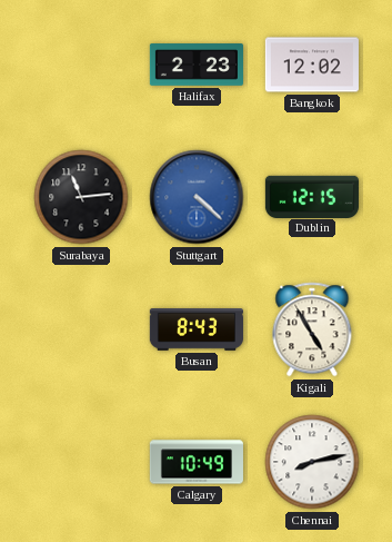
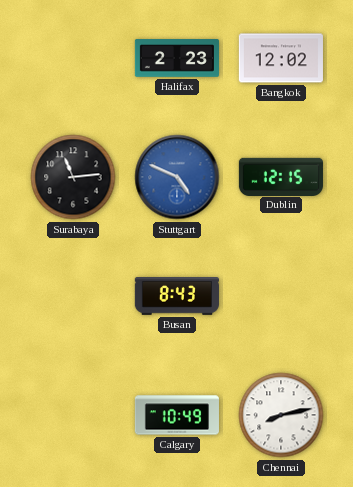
Stuttgart: 4:22 -> 4:49
Kigali: 4:55 -> none
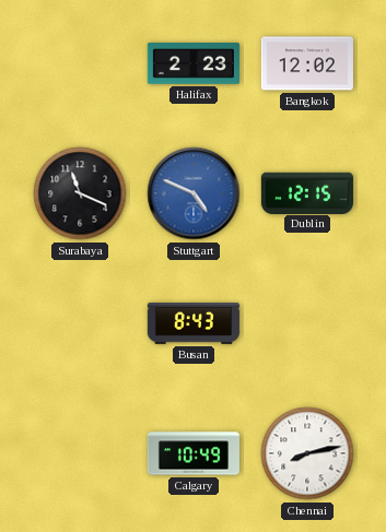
Surabaya: 11:14 -> 11:19
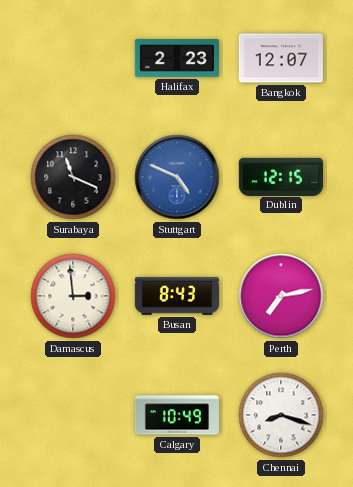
Bangkok: 12:02 -> 12:07
Damascus: none -> 2:59
Perth: none -> 7:13
Chennai: 8:13 -> 8:18
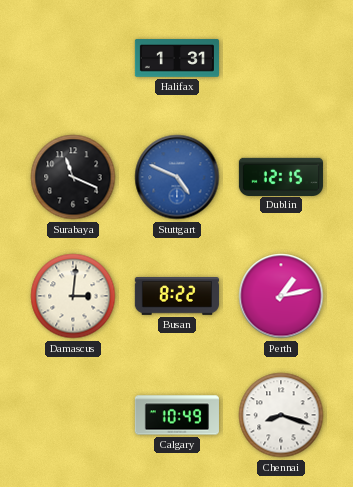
Halifax: 2:23 -> 1:31
Bangkok: 12:07 -> none
Damascus: 2:59 -> 3:01
Busan: 8:43 -> 8:22
Perth: 7:13 -> 1:13
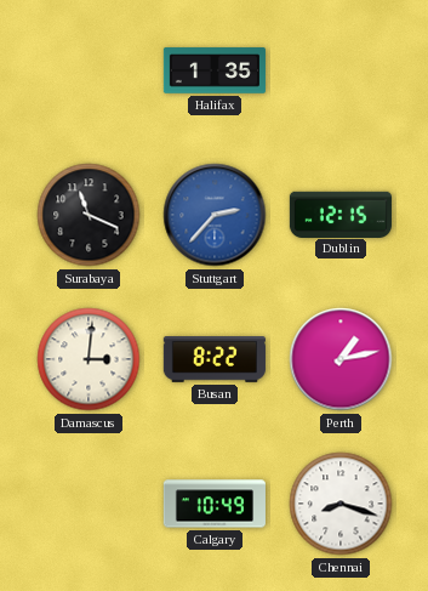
Halifax: 1:31 -> 1:35
Stuttgart: 4:49 -> 2:37
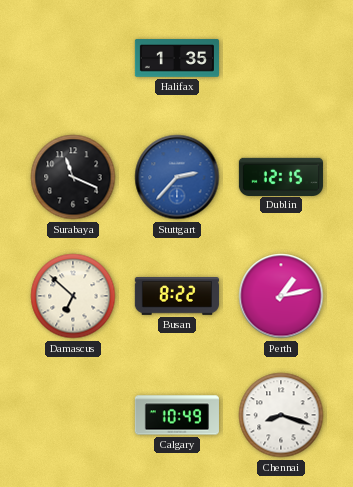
Damascus: 3:01 -> 6:52
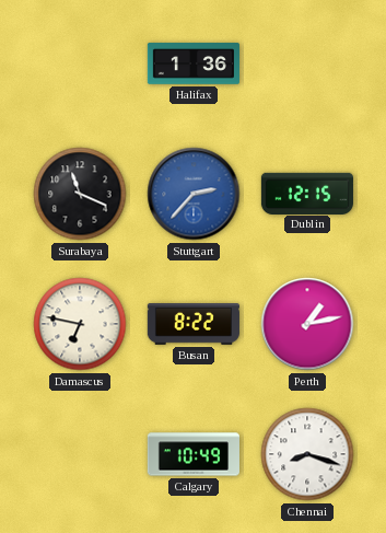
Halifax: 1:35 -> 1:36
Damascus: 6:52 -> 6:47
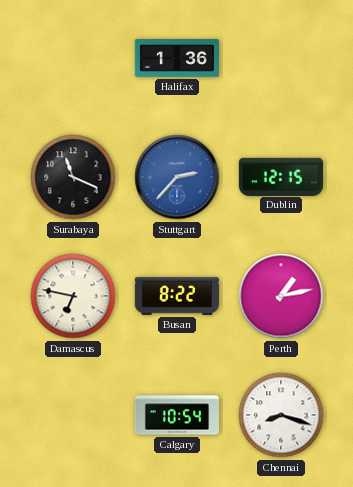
Calgary: 10:49 -> 10:54
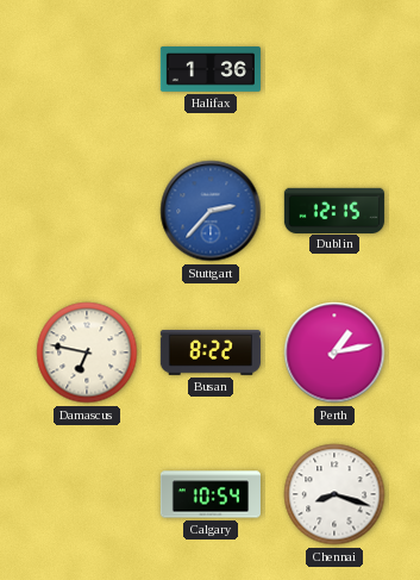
Surabaya: 11:19 -> none
